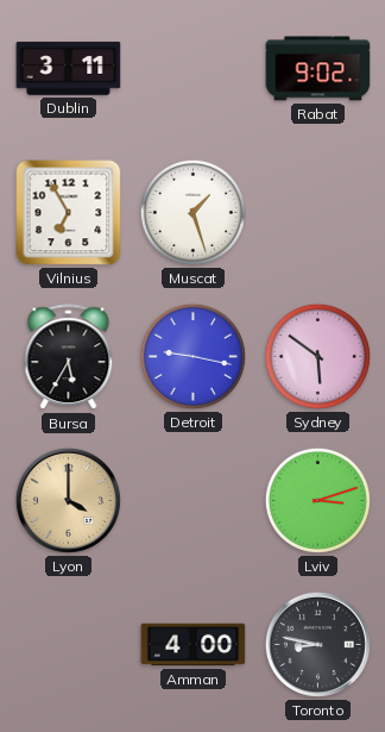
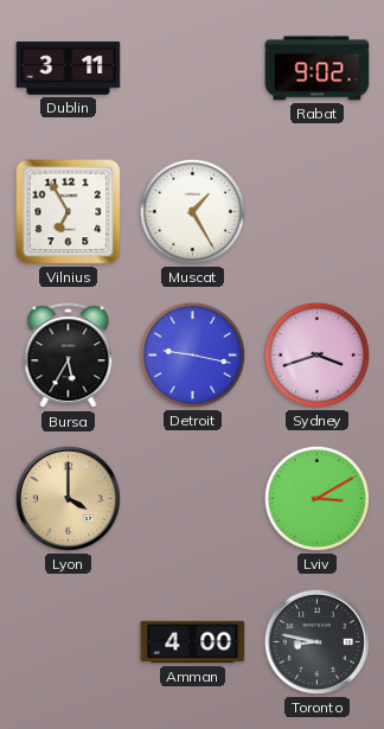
Muscat: 1:27 -> 1:25
Sydney: 5:51 -> 3:42
Lviv: 3:12 -> 3:10
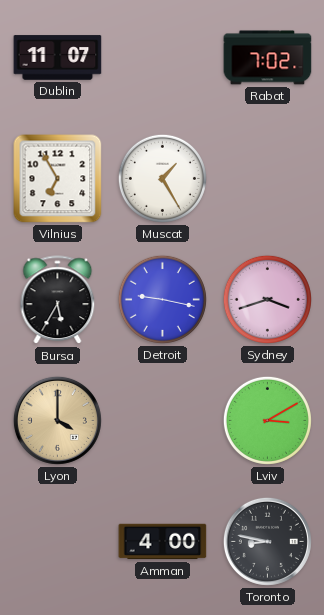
Dublin: 3:11 -> 11:07
Rabat: 9:02 -> 7:02
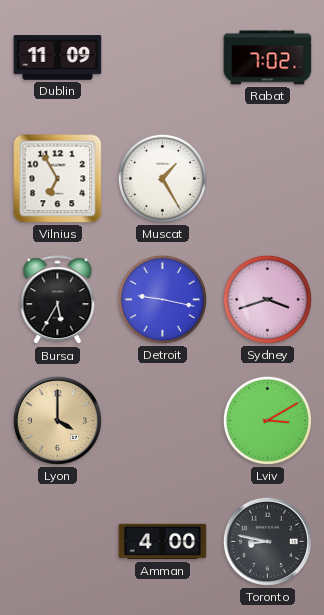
Dublin: 11:07 -> 11:09
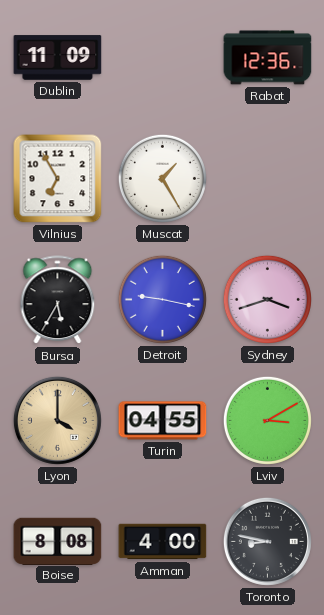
Rabat: 7:02 -> 12:36
Turin: none -> 04:55
Boise: none -> 8:08
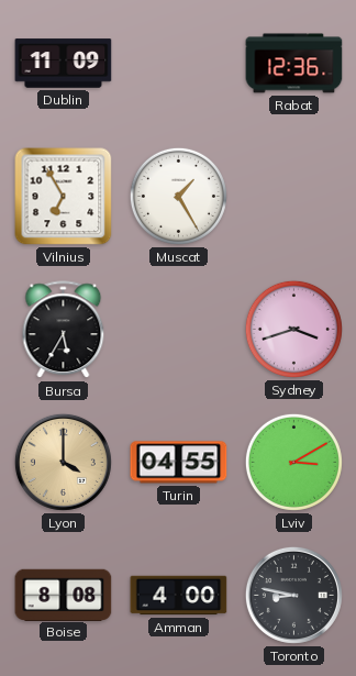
Detroit: 9:17 -> none
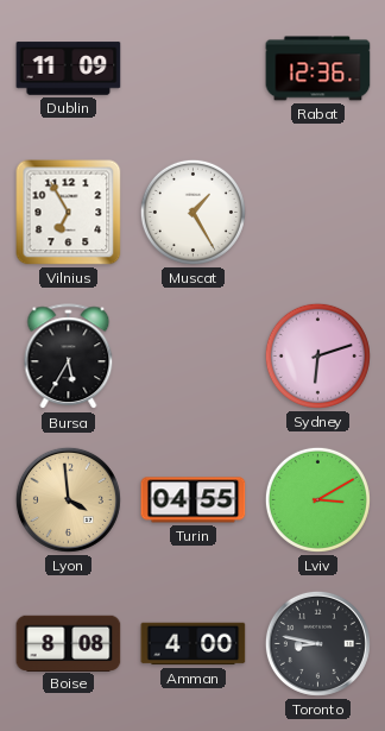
Sydney: 3:42 -> 6:12
Lyon: 4:00 -> 3:59
